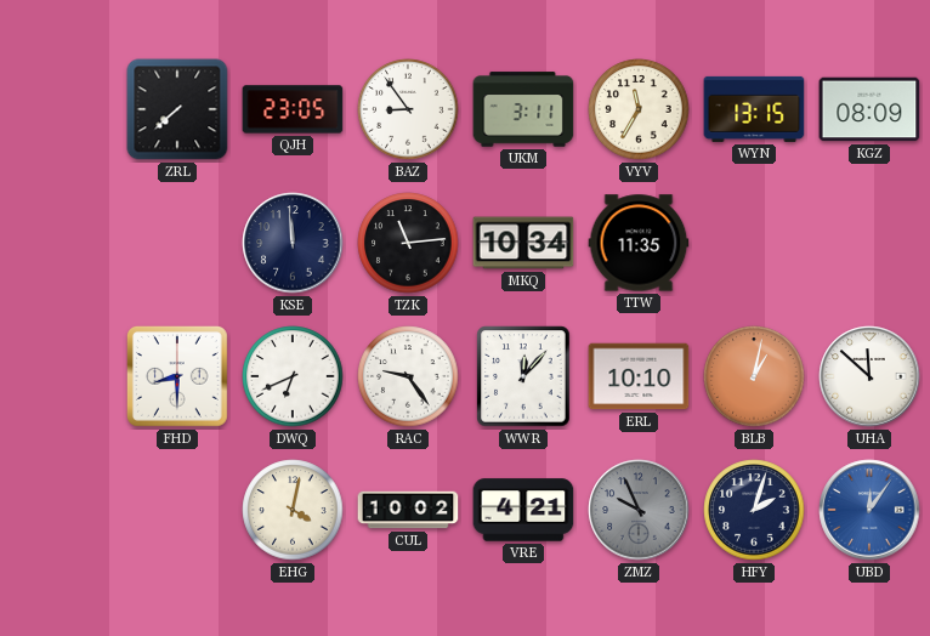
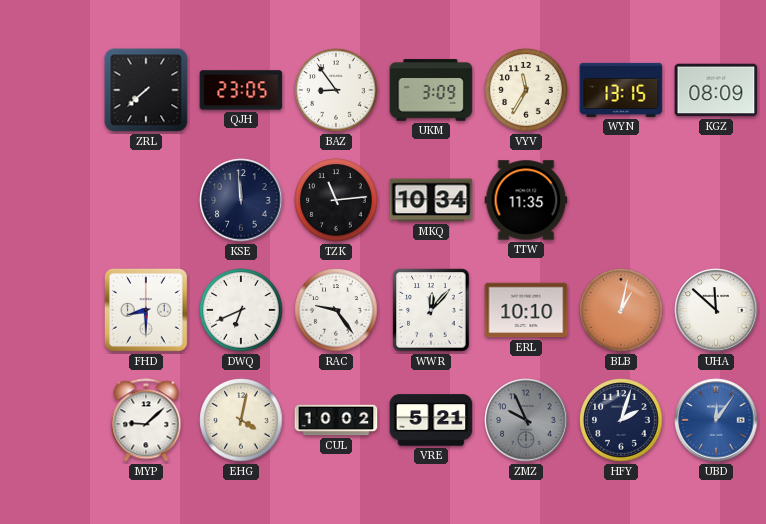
UKM: 3:11 -> 3:09
MYP: none -> 9:08
VRE: 4:21 -> 5:21
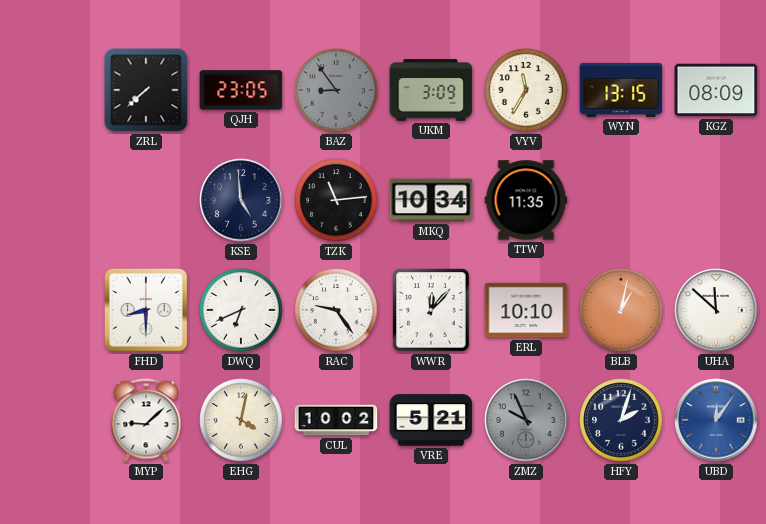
BAZ dial: white -> grey
KSE: 11:59 -> 4:59
